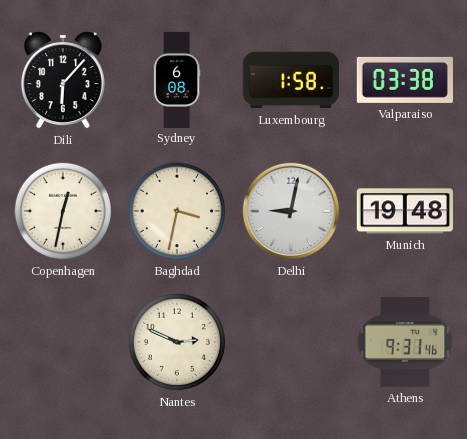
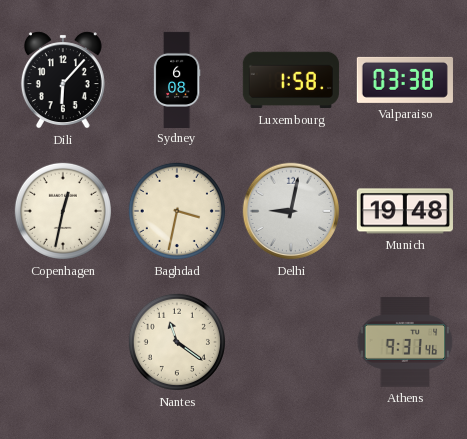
Nantes: 2:49 -> 11:21
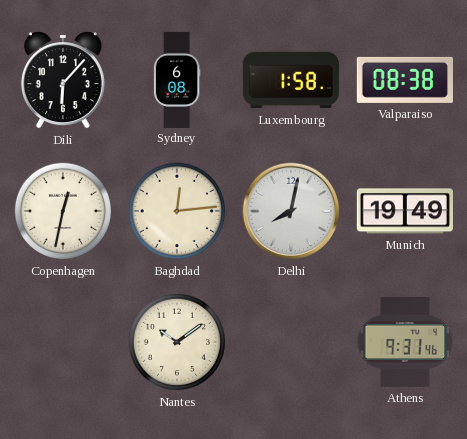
Valparaiso: 03:38 -> 08:38
Baghdad: 3:32 -> 12:14
Delhi: 9:02 -> 8:02
Munich: 19:48 -> 19:49
Nantes: 11:21 -> 10:09
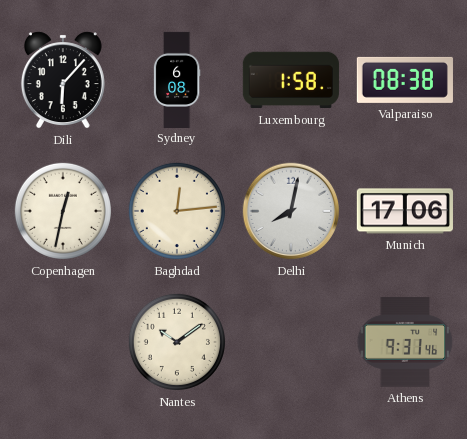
Munich: 19:49 -> 17:06
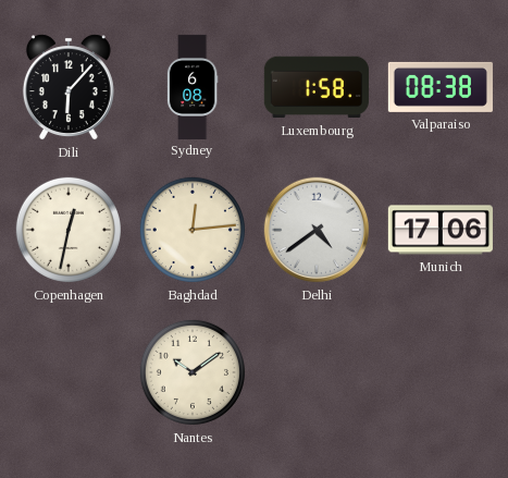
Delhi: 8:02 -> 4:39
Athens: 9:31 -> none
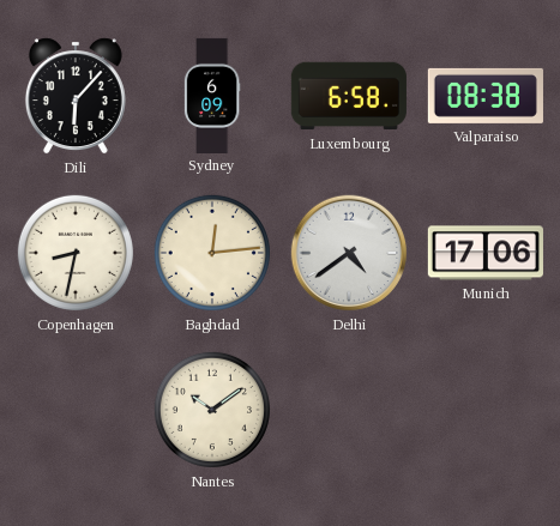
Sydney: 6:08 -> 6:09
Luxembourg: 1:58 -> 6:58
Copenhagen: 12:32 -> 8:32
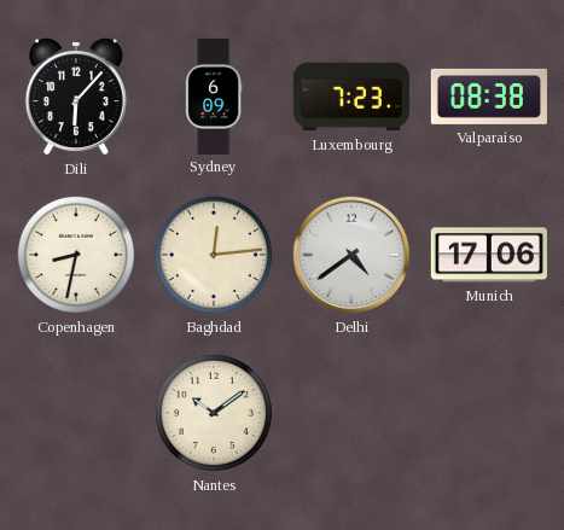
Luxembourg: 6:58 -> 7:23
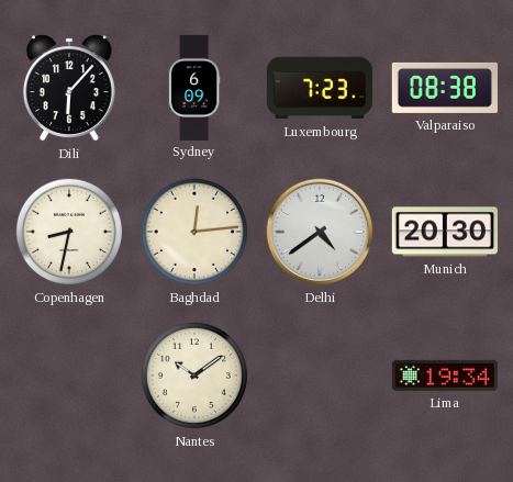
Munich: 17:06 -> 20:30
Lima: none -> 19:34
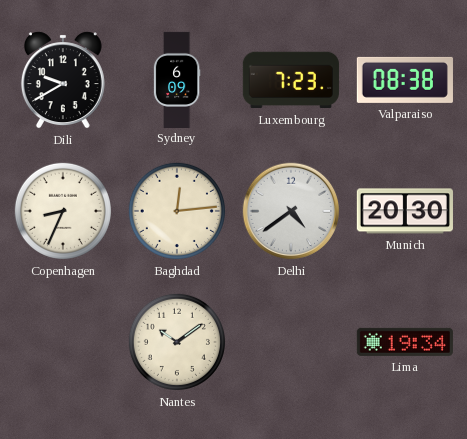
Dili: 6:07 -> 9:40
Copenhagen: 8:32 -> 8:34
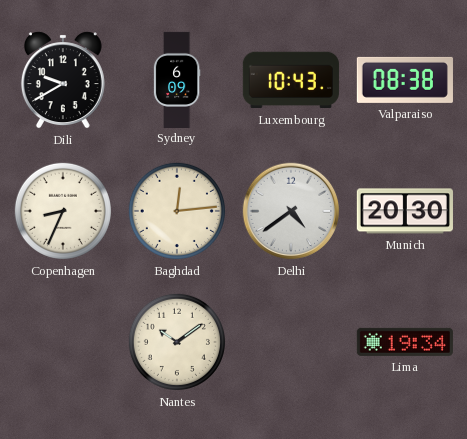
Luxembourg: 7:23 -> 10:43
